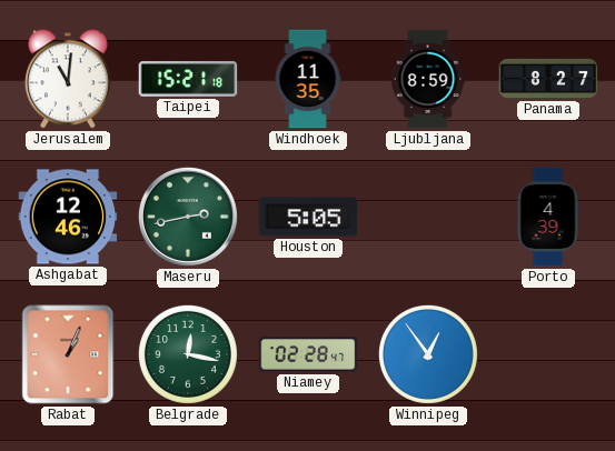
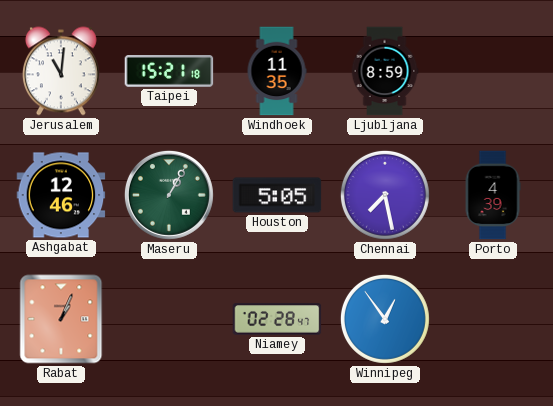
Panama: 8:27 -> none
Maseru: 2:43 -> 1:05
Chennai: none -> 7:28
Belgrade: 12:17 -> none
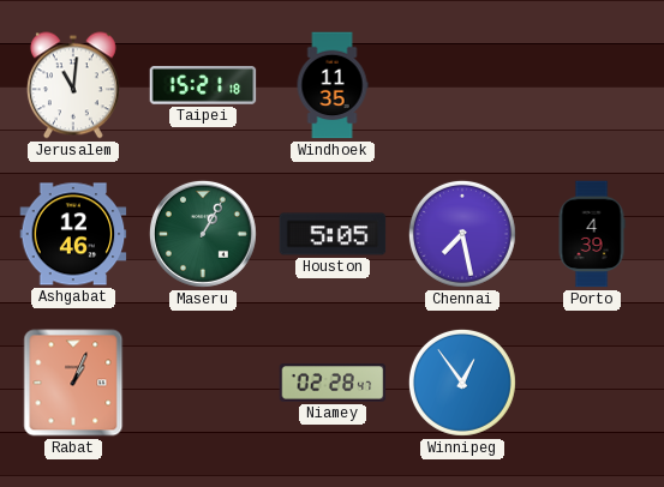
Ljubljana: 8:59 -> none
